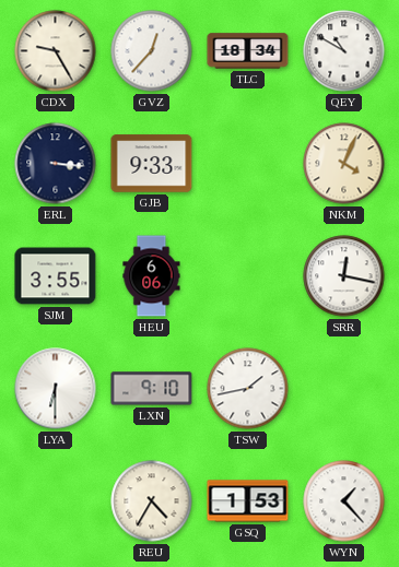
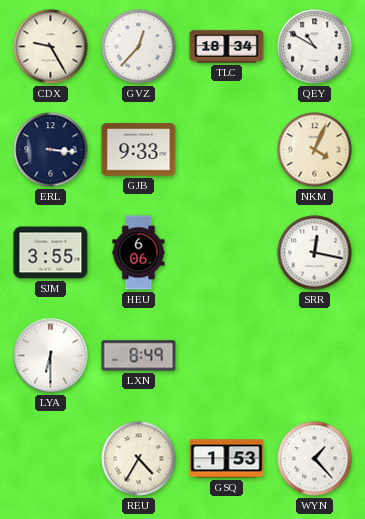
LXN: 9:10 -> 8:49
TSW: 1:43 -> none
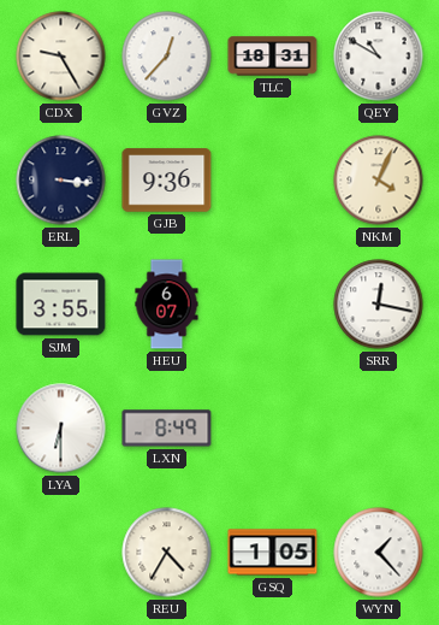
TLC: 18:34 -> 18:31
GJB: 9:33 -> 9:36
HEU: 6:06 -> 6:07
GSQ: 1:53 -> 1:05
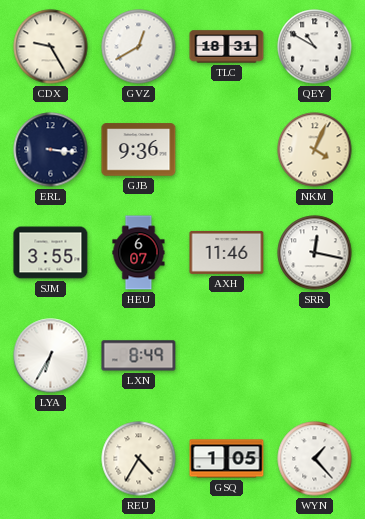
GVZ: 12:37 -> 12:40
AXH: none -> 11:46
LYA: 6:30 -> 6:35
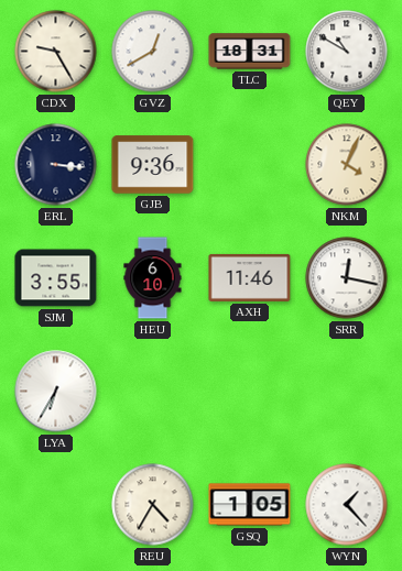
HEU: 6:07 -> 6:10
LXN: 8:49 -> none
